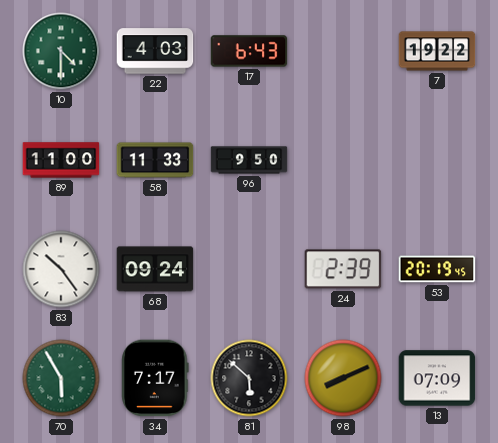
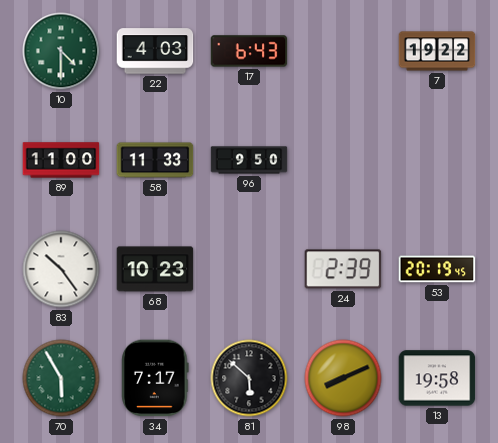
68: 09:24 -> 10:23
13: 07:09 -> 19:58
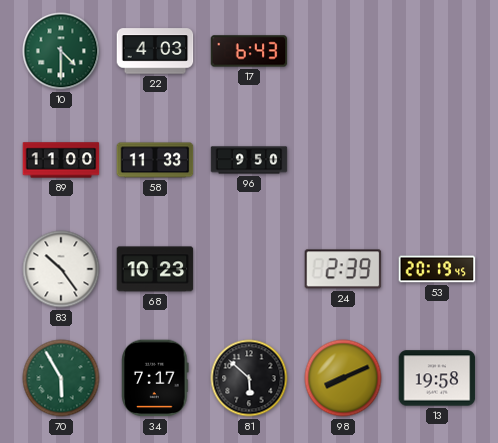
7: 19:22 -> none
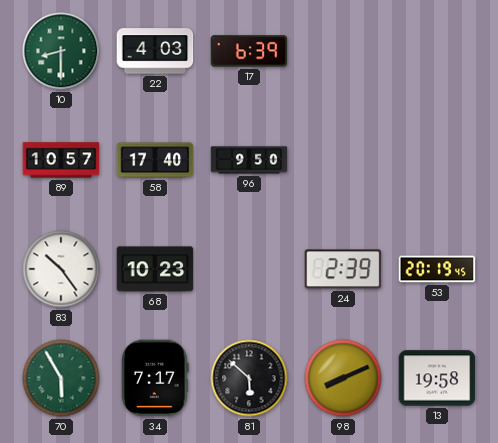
10: 4:30 -> 8:30
17: 6:43 -> 6:39
89: 11:00 -> 10:57
58: 11:33 -> 17:40
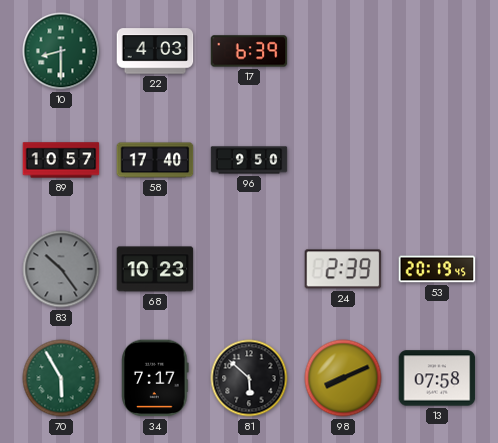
83 dial: white -> grey
13: 19:58 -> 07:58
